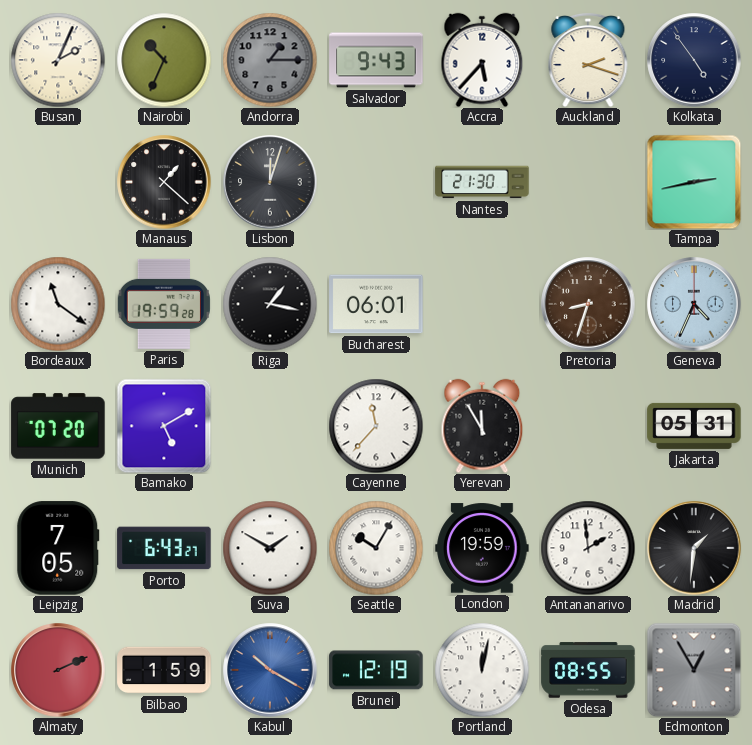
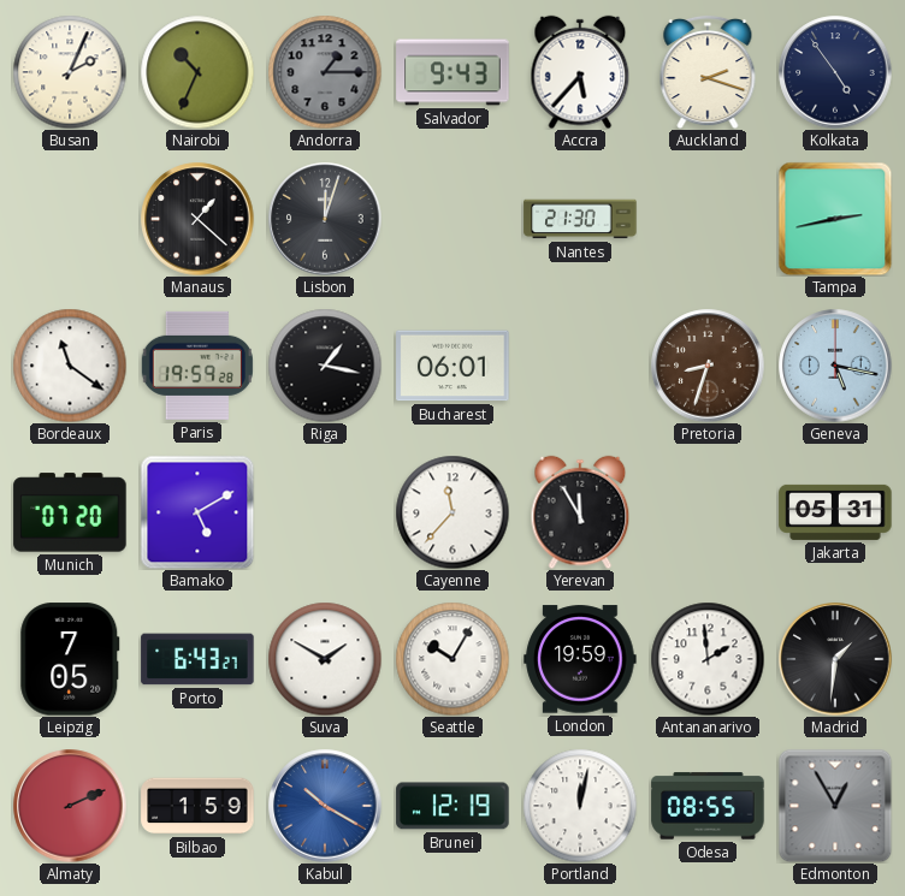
Geneva: 4:34 -> 5:17
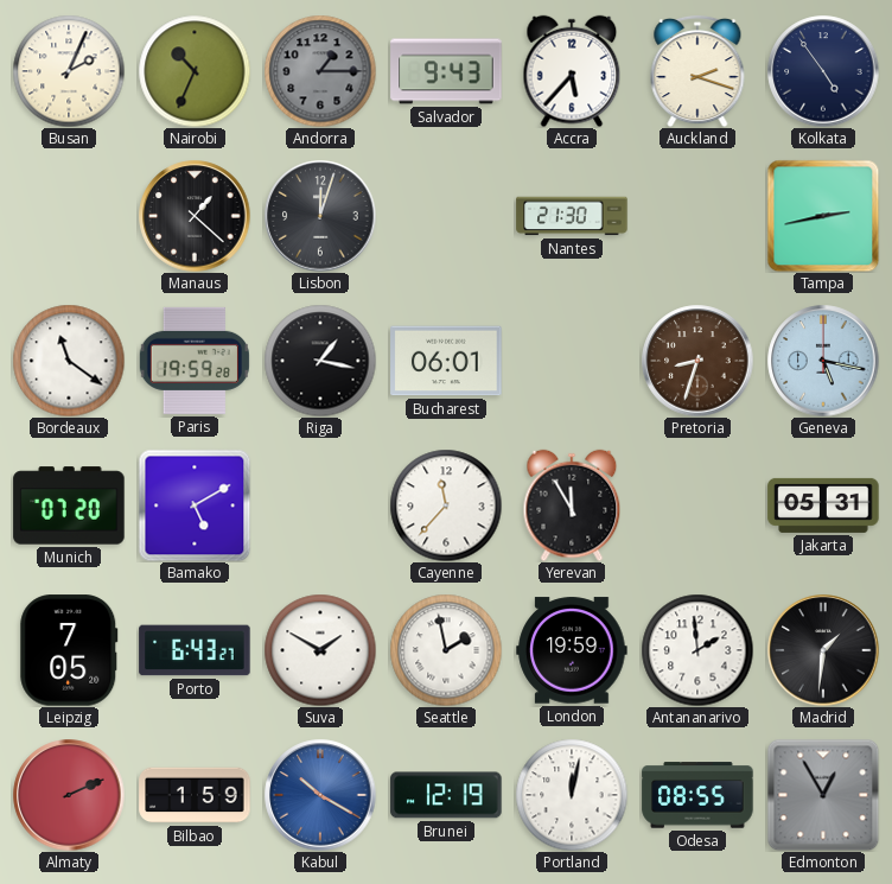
Seattle: 10:05 -> 1:58
